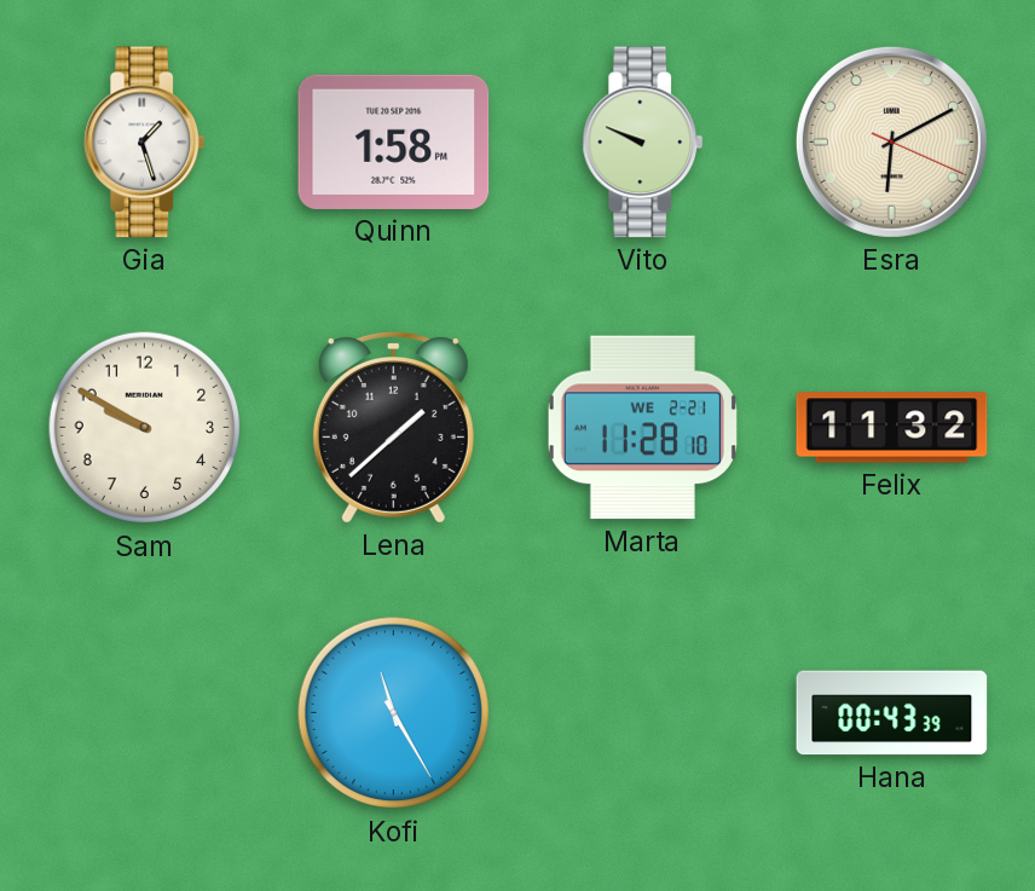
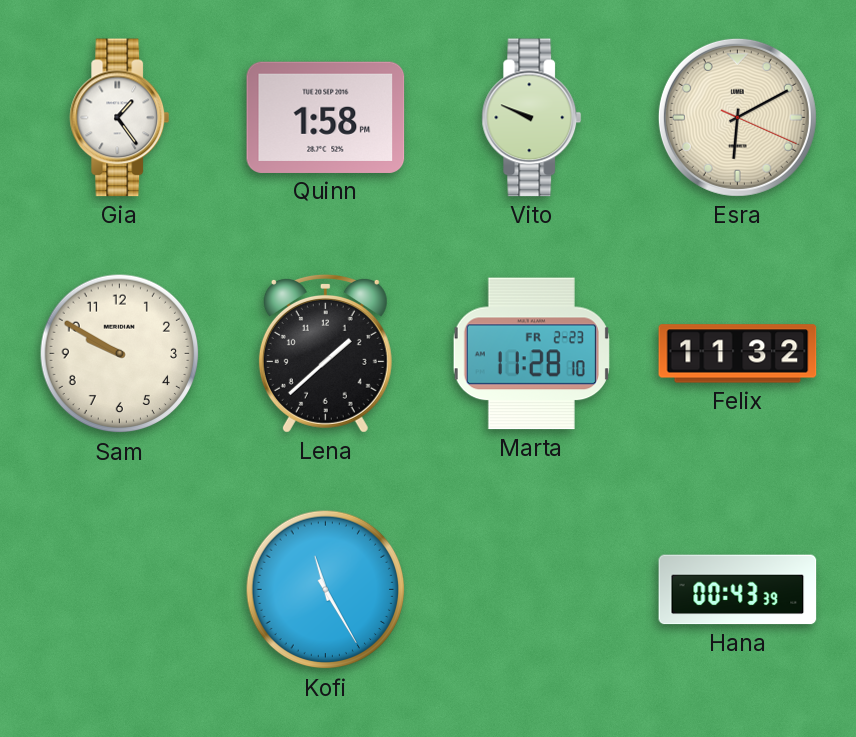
Gia: 1:27 -> 1:24
Marta date: WE 2-21 -> FR 2-23
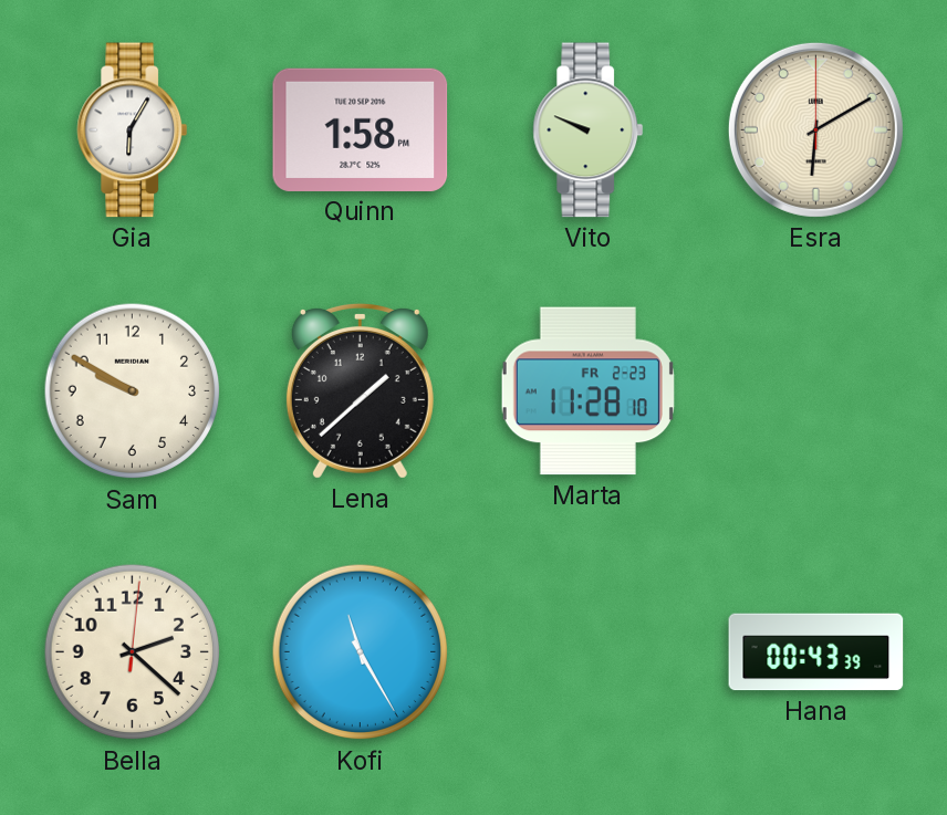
Gia: 1:24 -> 6:05
Esra: 6:10:19 -> 6:10:00
Felix: 11:32 -> none
Bella: none -> 2:22
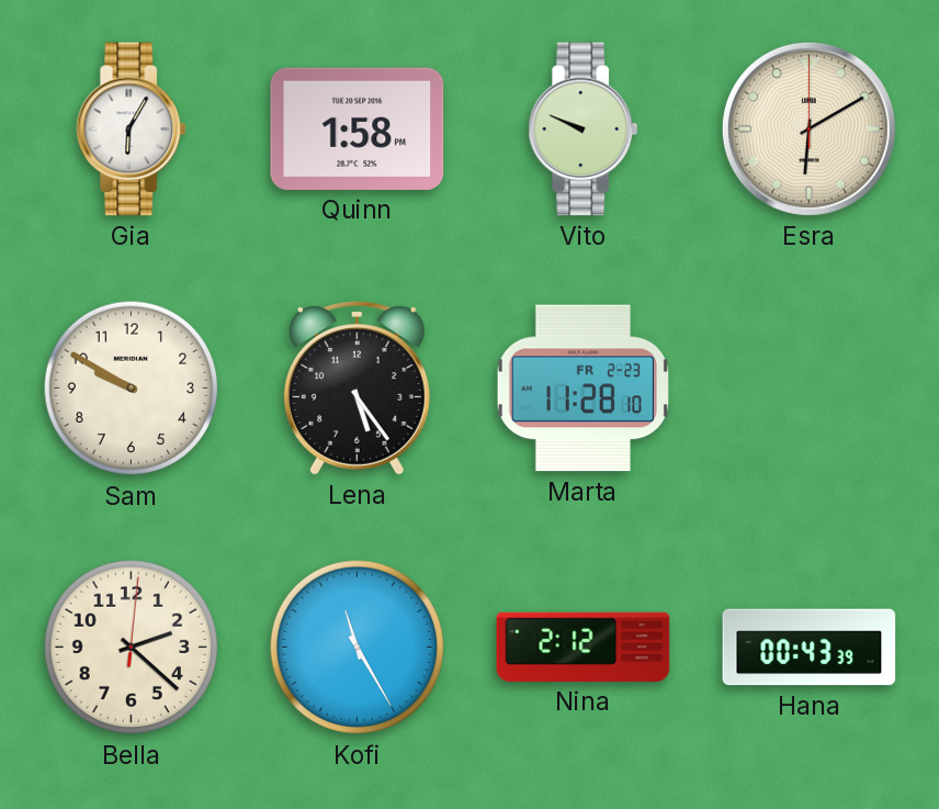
Lena: 1:38 -> 5:24
Nina: none -> 2:12
